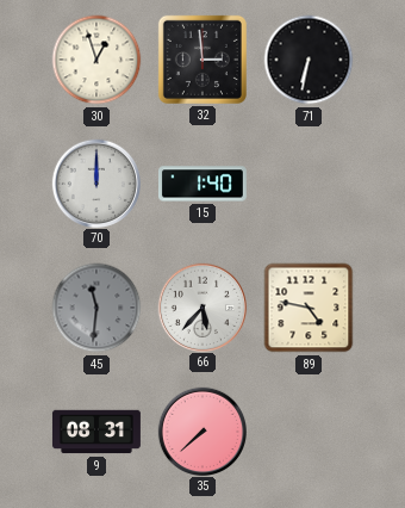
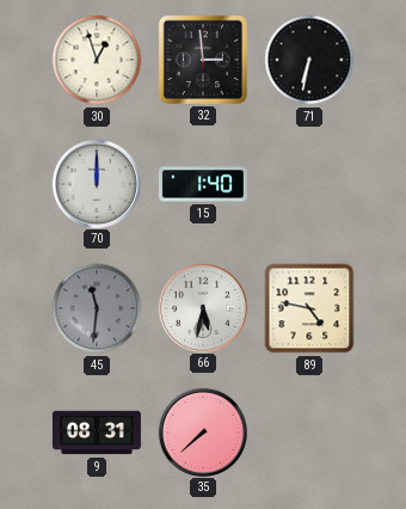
66: 5:37 -> 5:32
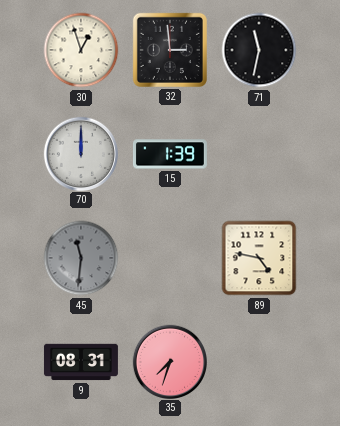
71: 6:32 -> 11:32
15: 1:40 -> 1:39
66: 5:32 -> none
35: 7:38 -> 7:33
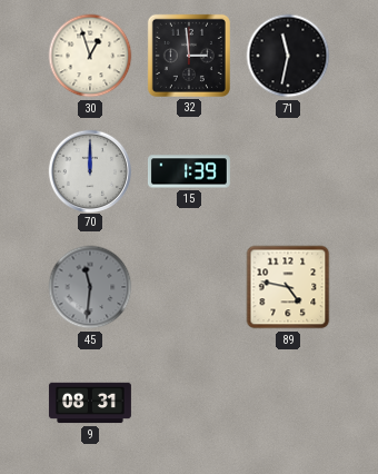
35: 7:33 -> none
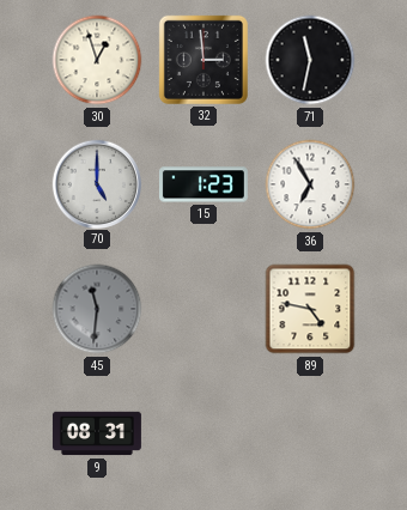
70: 12:00 -> 5:00
15: 1:39 -> 1:23
36: none -> 6:55
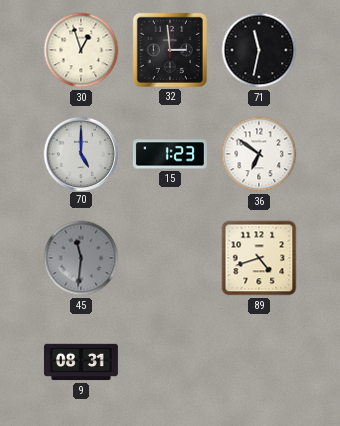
36: 6:55 -> 6:51
89: 4:47 -> 4:42
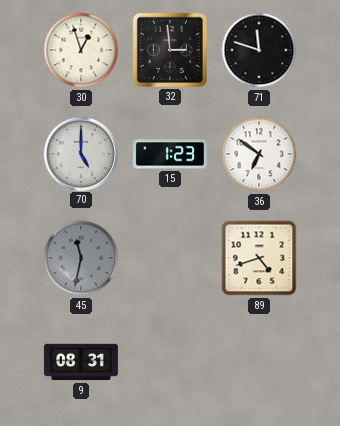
71: 11:32 -> 11:48
45: 11:31 -> 11:32
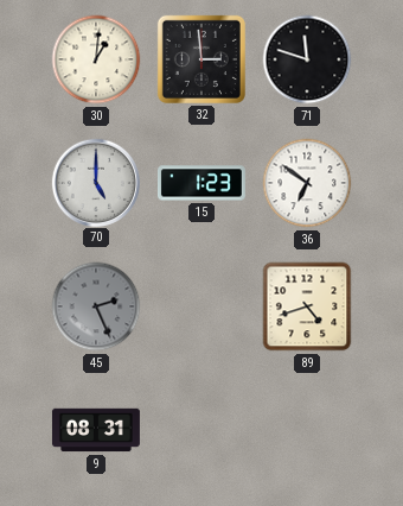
30: 12:57 -> 1:01
45: 11:32 -> 2:26
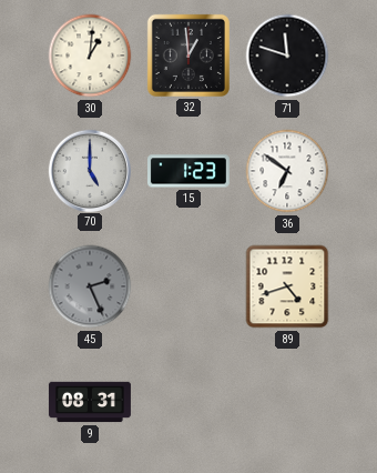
32: 2:59 -> 12:59
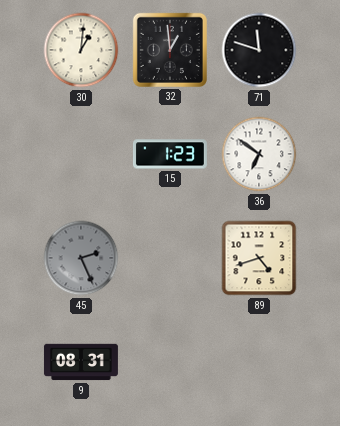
70: 5:00 -> none
